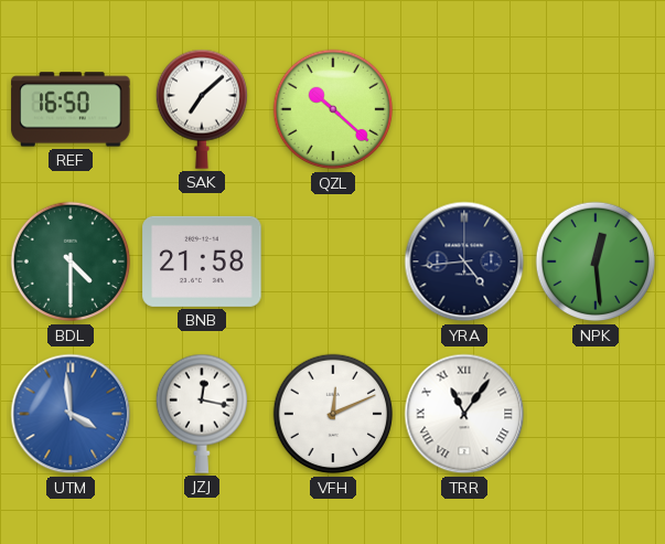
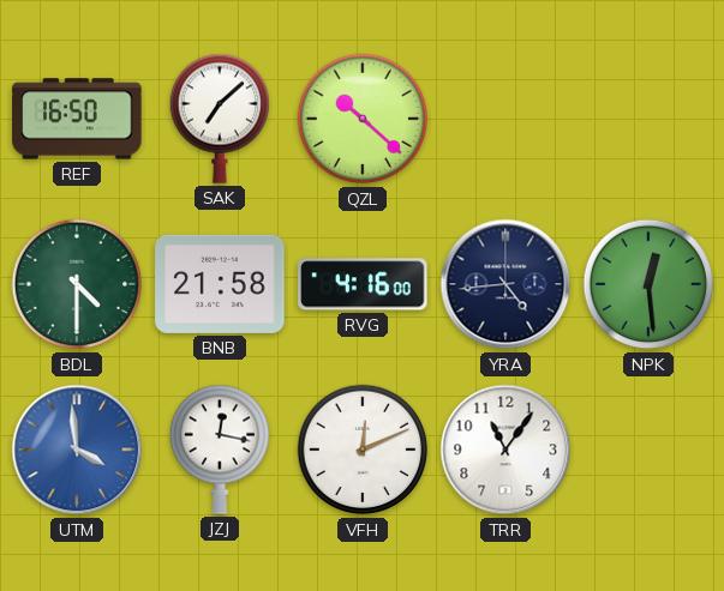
RVG: none -> 4:16
TRR numerals: Roman -> Arabic
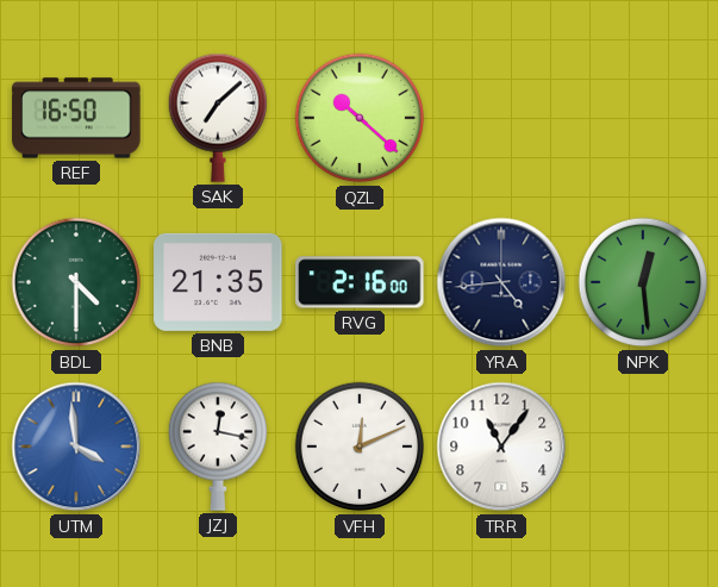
BNB: 21:58 -> 21:35
RVG: 4:16 -> 2:16
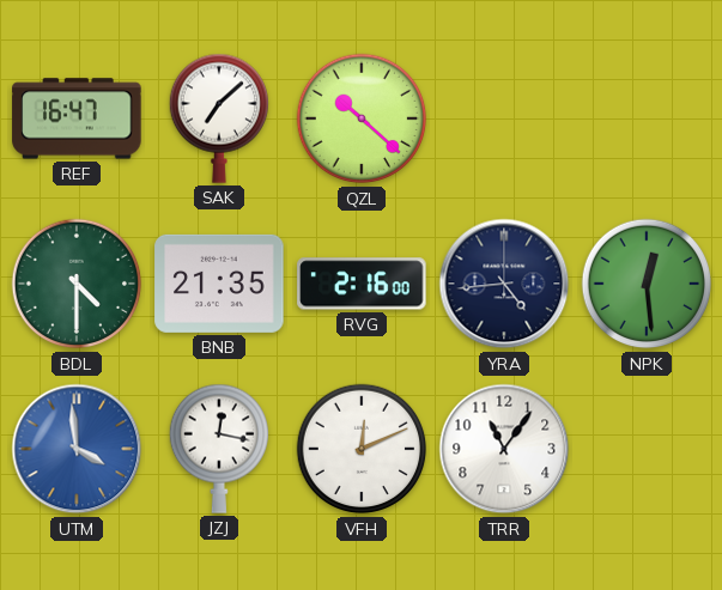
REF: 16:50 -> 16:47
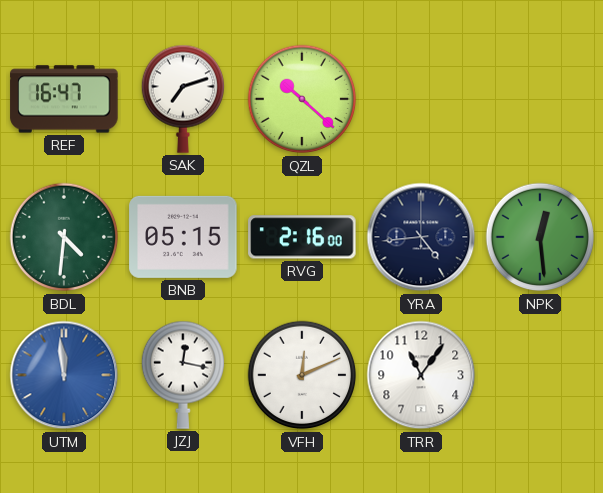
SAK: 7:08 -> 7:12
BDL: 4:30 -> 4:31
BNB: 21:35 -> 05:15
UTM: 3:59 -> 11:59
